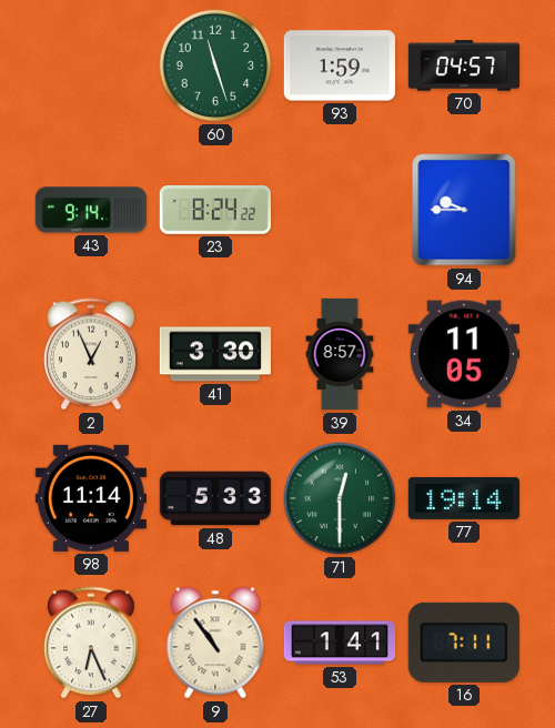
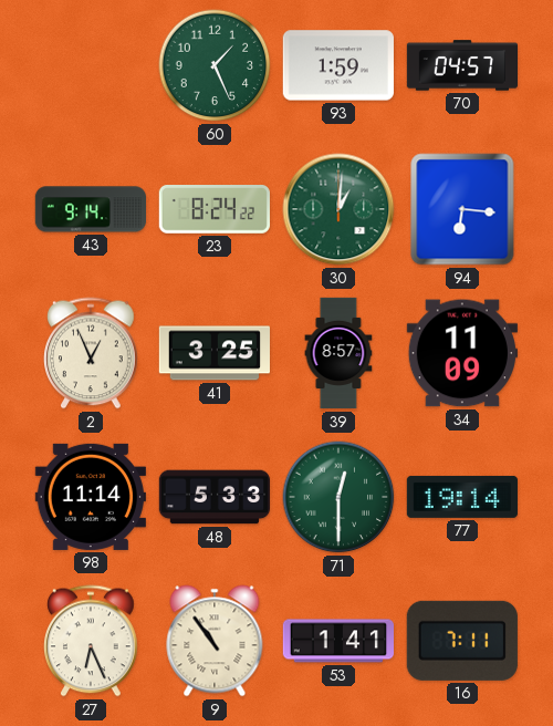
60: 11:27 -> 1:26
30: none -> 1:01
94: 9:45 -> 6:16
41: 3:30 -> 3:25
34: 11:05 -> 11:09
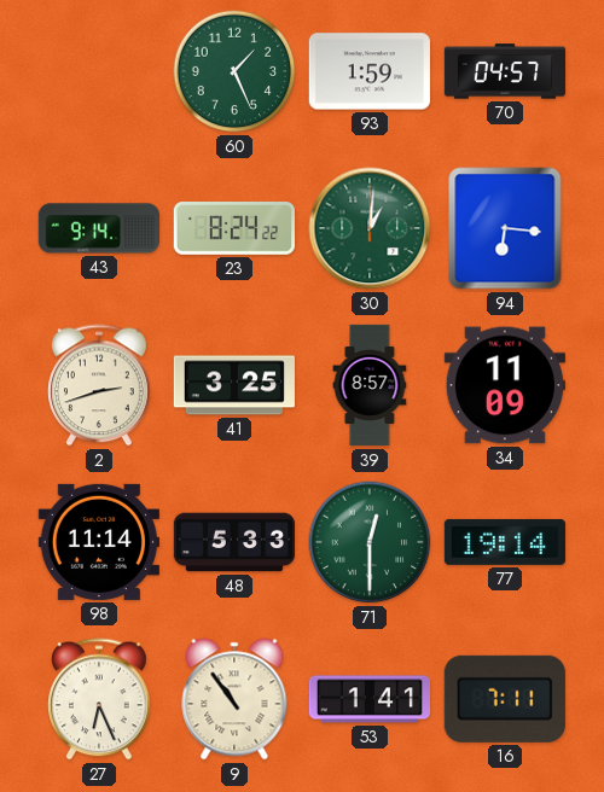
2: 12:56 -> 2:42
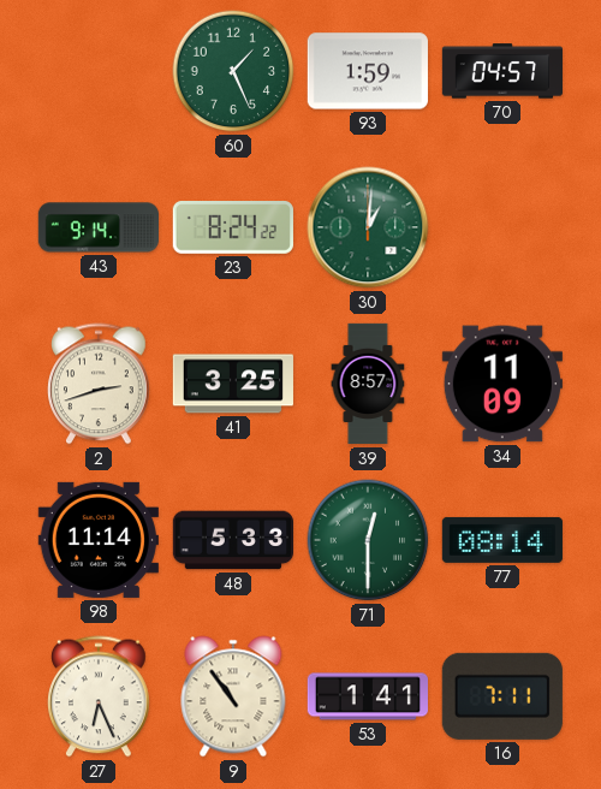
94: 6:16 -> none
77: 19:14 -> 08:14
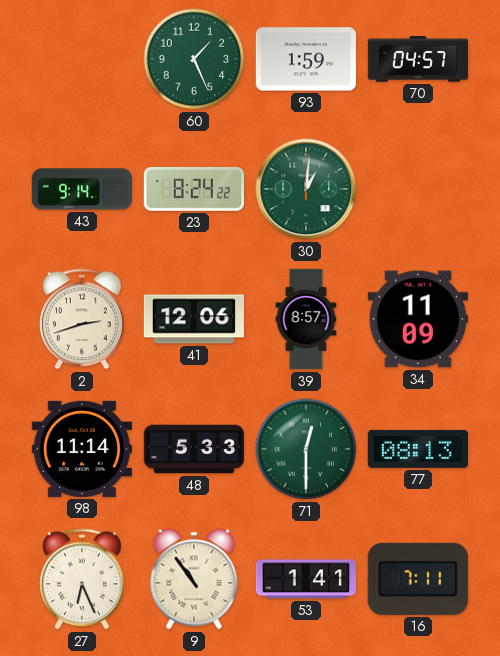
41: 3:25 -> 12:06
77: 08:14 -> 08:13
